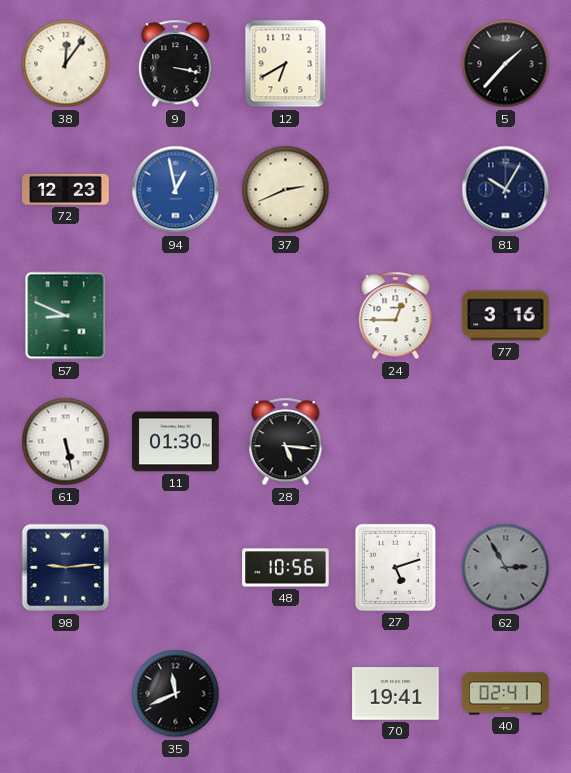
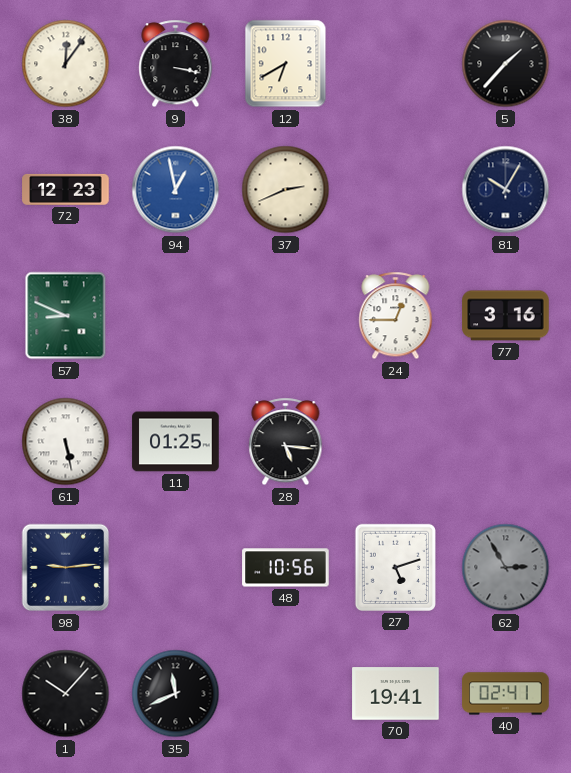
11: 01:30 -> 01:25
1: none -> 10:07
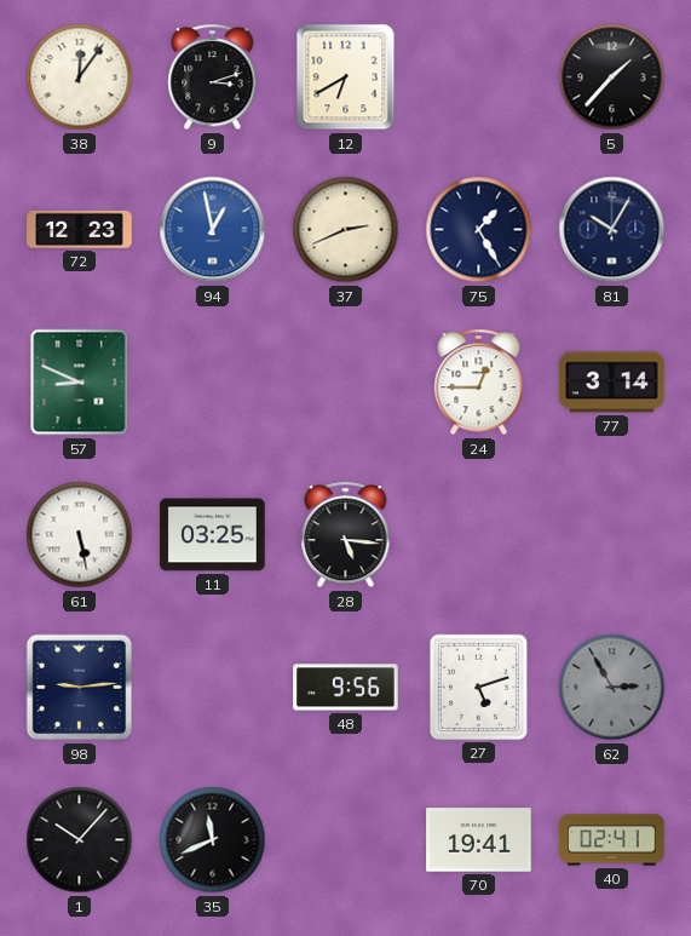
9: 3:17 -> 3:12
75: none -> 1:25
77: 3:16 -> 3:14
11: 01:25 -> 03:25
48: 10:56 -> 9:56
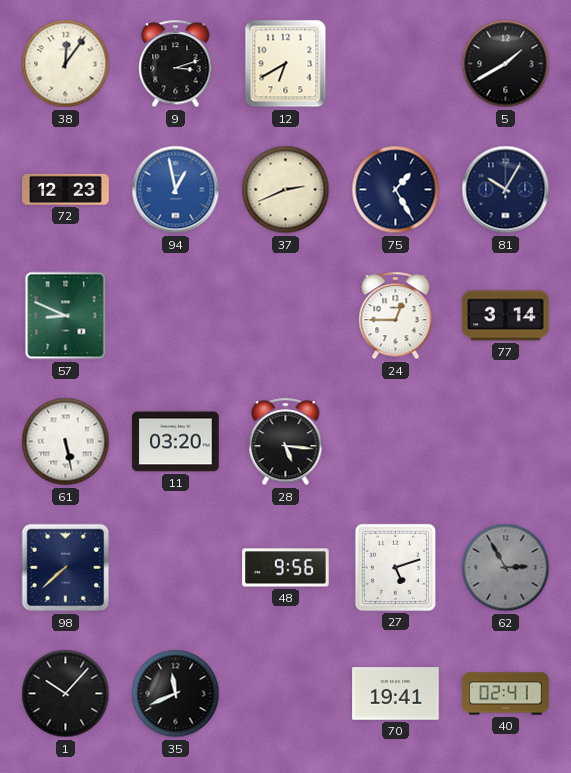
5: 1:37 -> 1:40
11: 03:25 -> 03:20
98: 9:14 -> 7:38
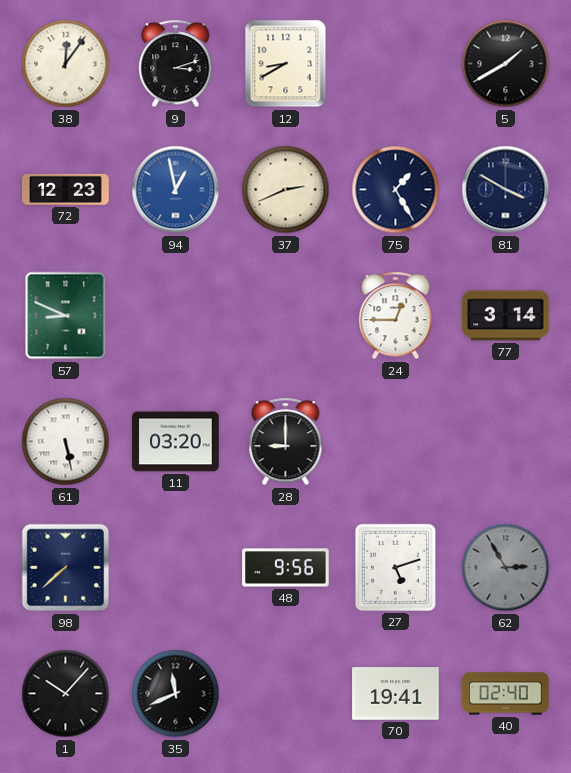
12: 6:40 -> 8:40
81: 10:05 -> 3:50
28: 5:16 -> 9:00
40: 02:41 -> 02:40
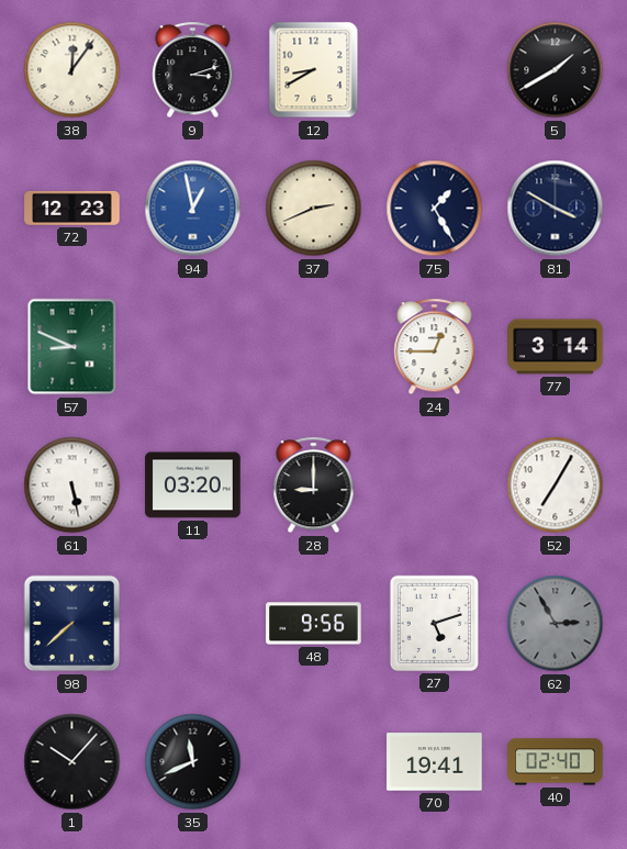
52: none -> 7:05
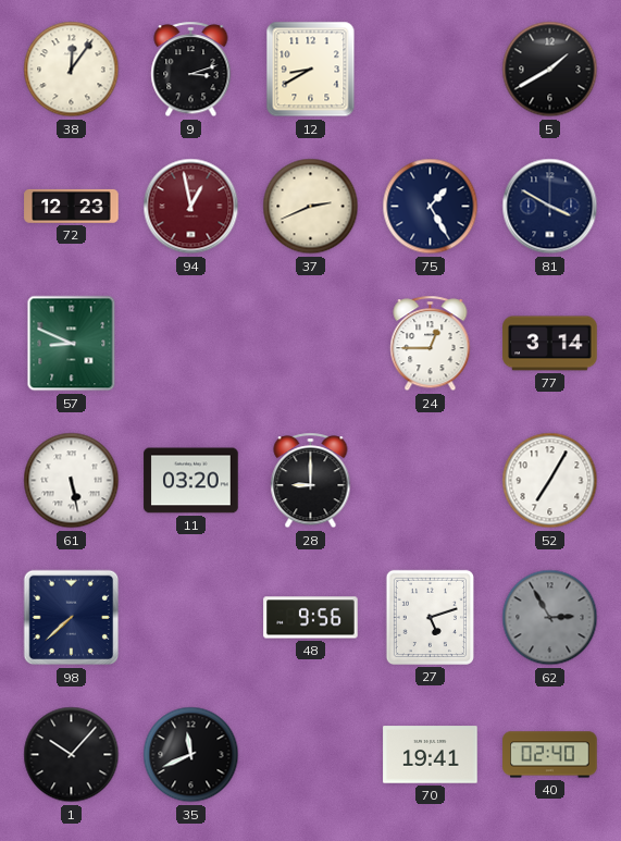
94 dial: blue -> burgundy
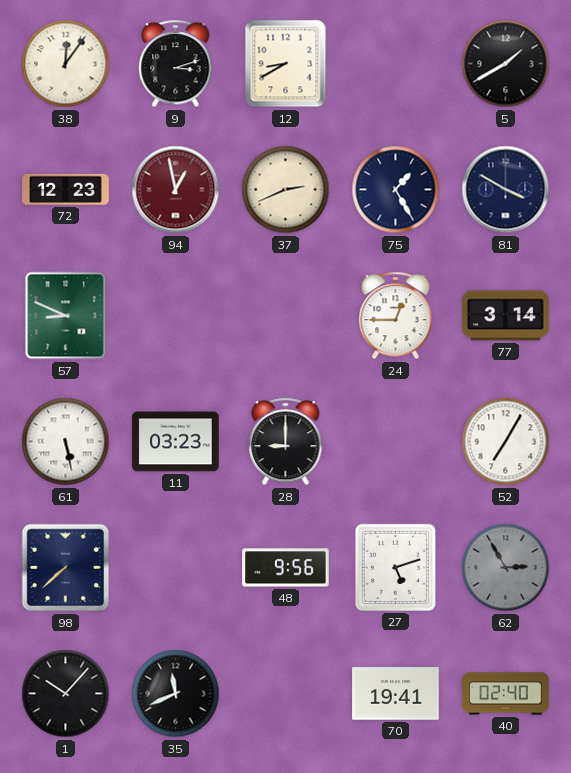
11: 03:20 -> 03:23
